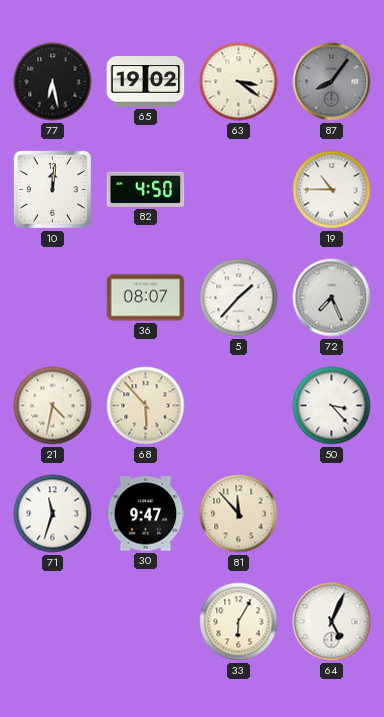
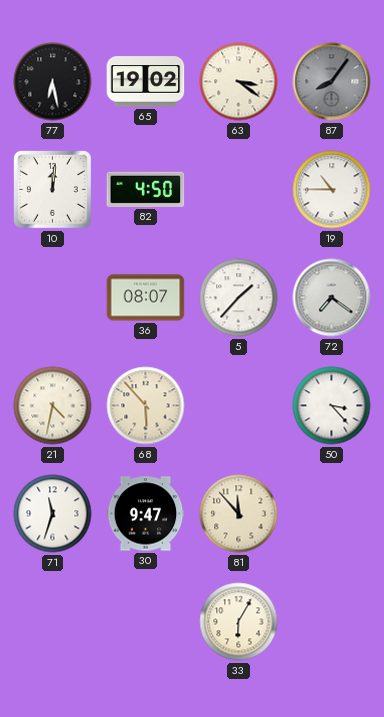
72: 7:26 -> 7:21
64: 5:04 -> none
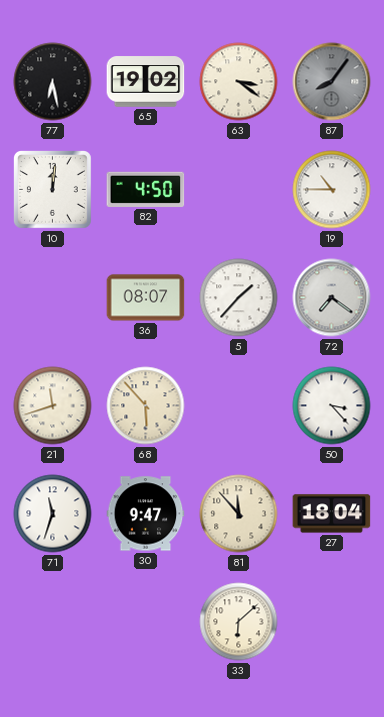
21: 4:32 -> 11:42
27: none -> 18:04
33: 6:05 -> 6:08
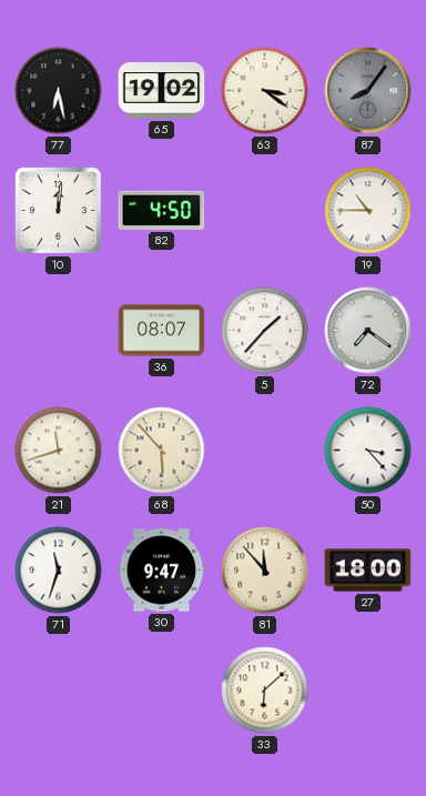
27: 18:04 -> 18:00
